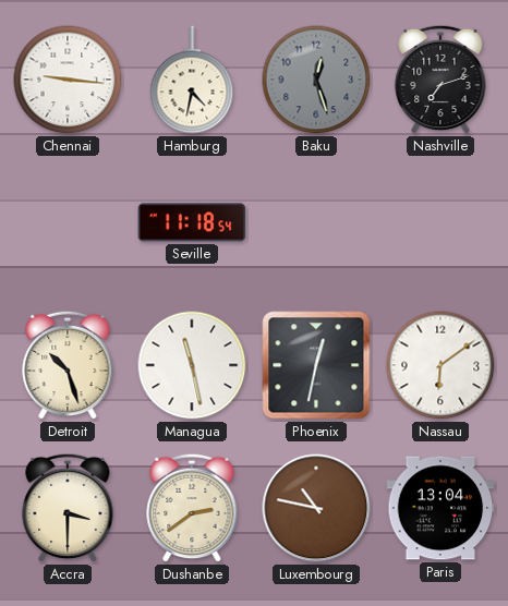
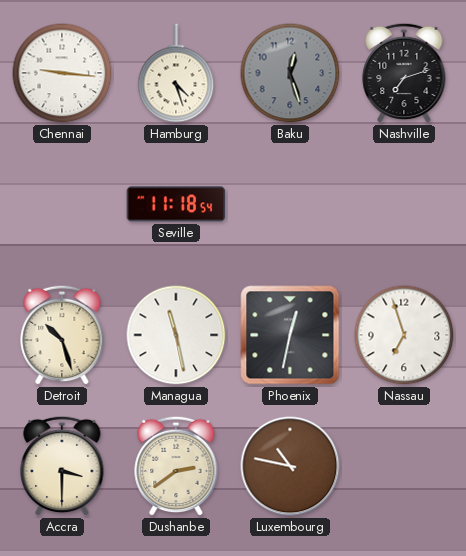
Hamburg: 4:32 -> 4:27
Nassau: 6:09 -> 6:57
Paris: 13:04 -> none
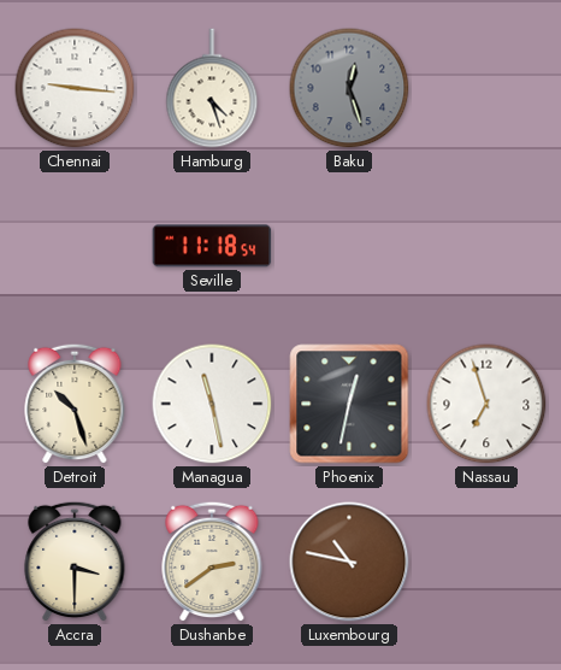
Nashville: 7:12 -> none
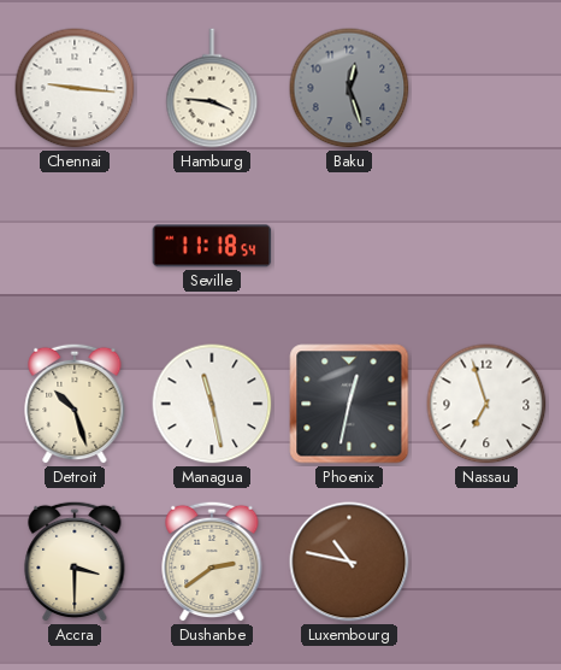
Hamburg: 4:27 -> 3:46
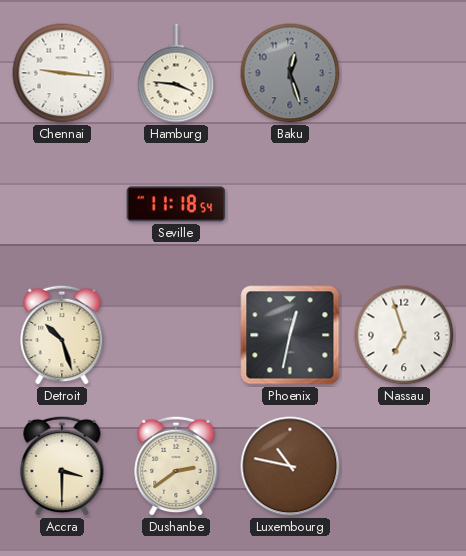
Managua: 11:28 -> none
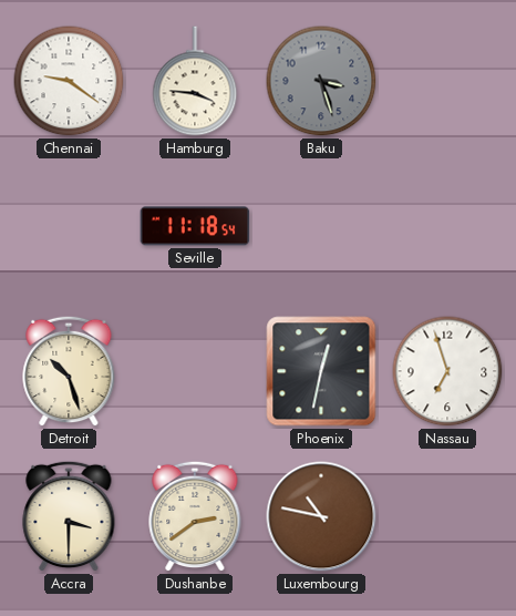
Chennai: 9:16 -> 9:21
Baku: 12:27 -> 3:27
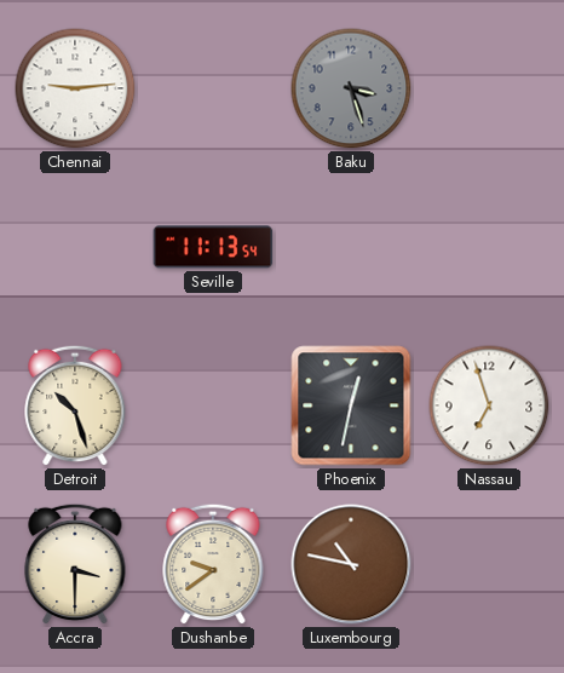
Chennai: 9:21 -> 9:14
Hamburg: 3:46 -> none
Seville: 11:18 -> 11:13
Dushanbe: 2:39 -> 9:39
